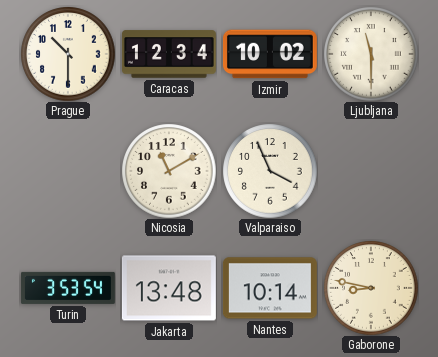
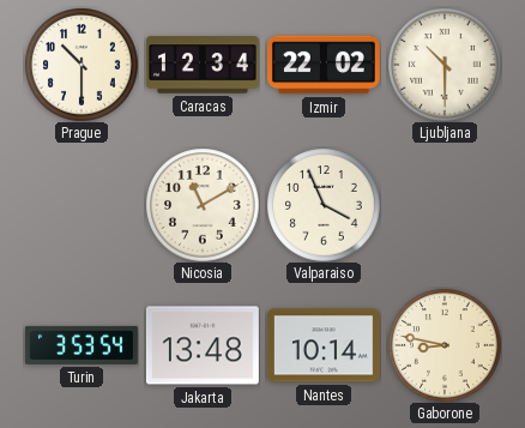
Izmir: 10:02 -> 22:02
Ljubljana: 11:30 -> 10:30
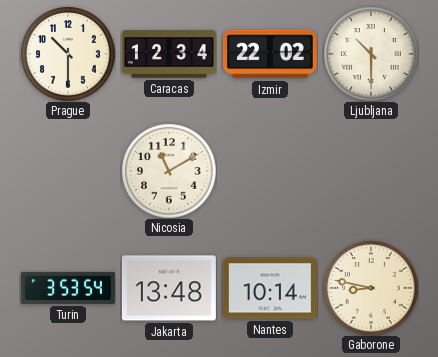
Valparaiso: 3:56 -> none
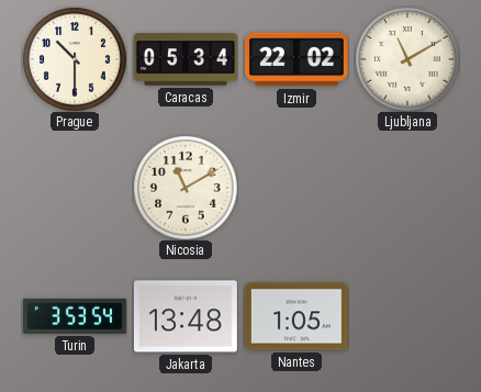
Caracas: 12:34 -> 05:34
Ljubljana: 10:30 -> 11:10
Nantes: 10:14 -> 1:05
Gaborone: 8:47 -> none
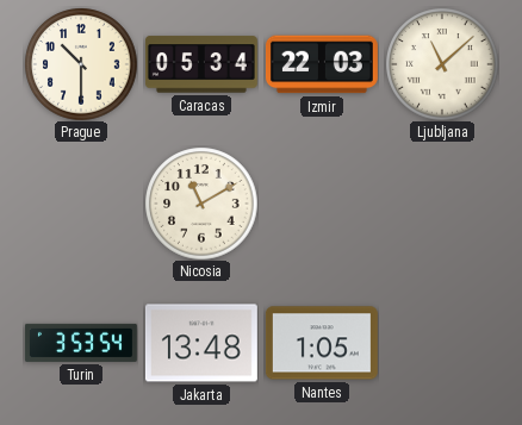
Izmir: 22:02 -> 22:03
Ljubljana: 11:10 -> 11:08
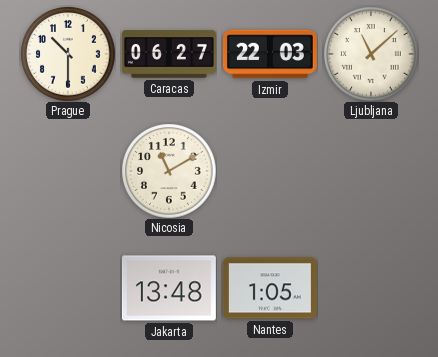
Caracas: 05:34 -> 06:27
Turin: 3:53 -> none
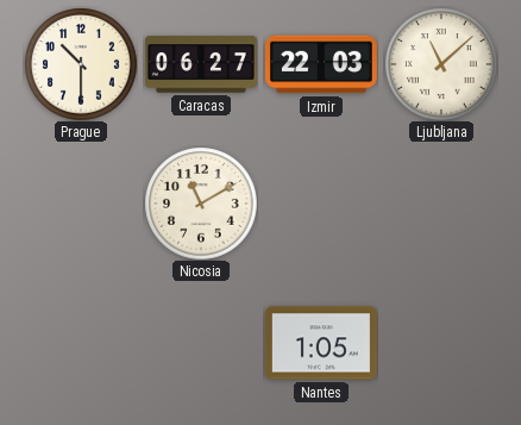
Jakarta: 13:48 -> none
